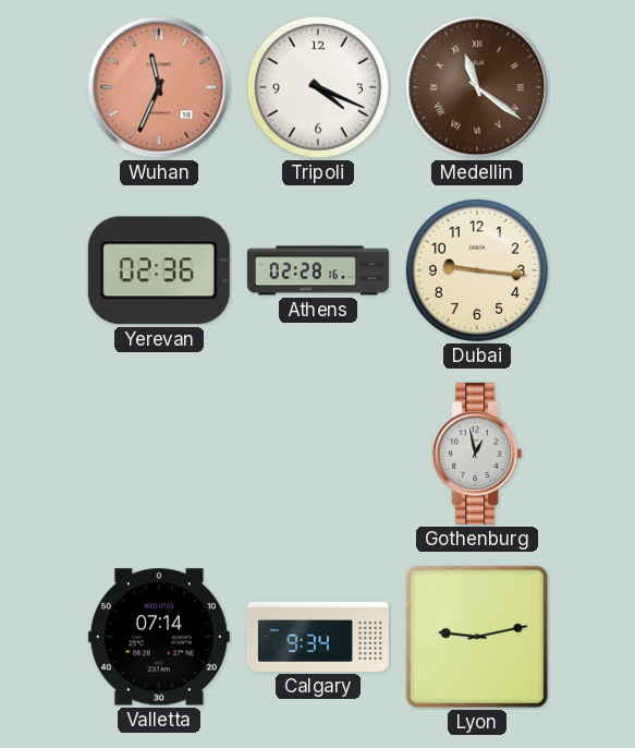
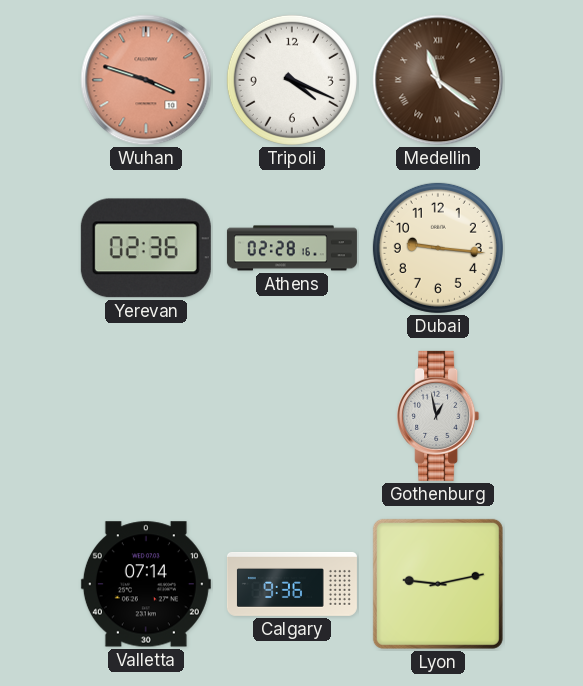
Wuhan: 11:34 -> 3:48
Calgary: 9:34 -> 9:36
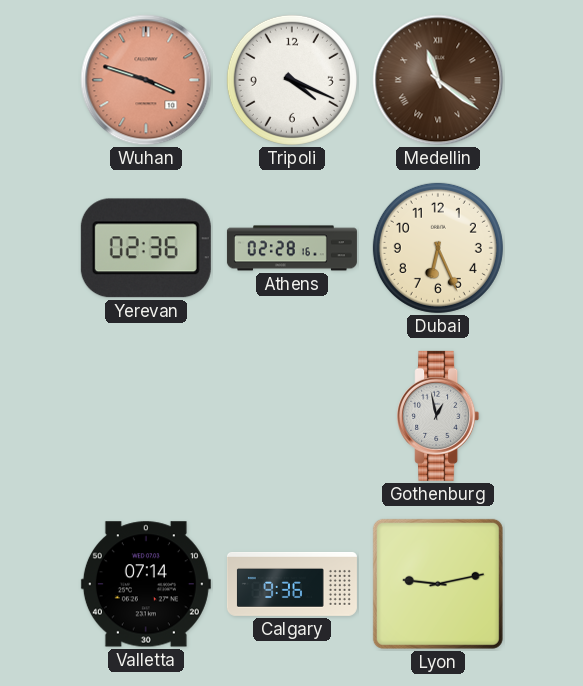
Dubai: 9:16 -> 6:26
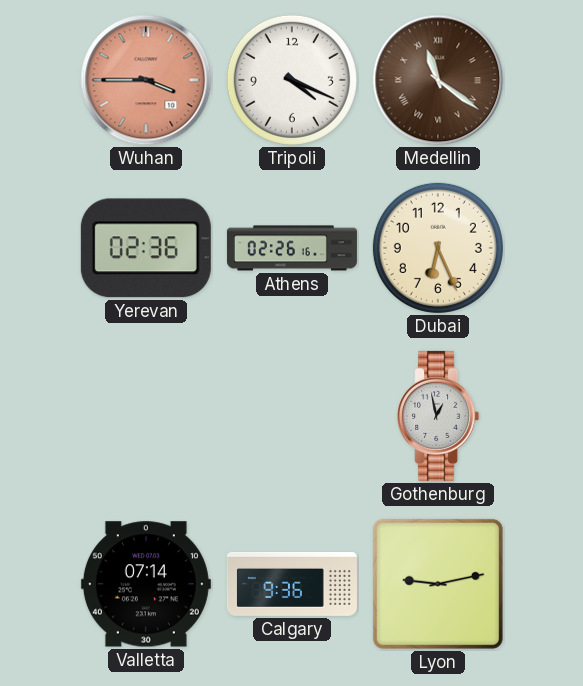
Wuhan: 3:48 -> 3:45
Athens: 02:28 -> 02:26
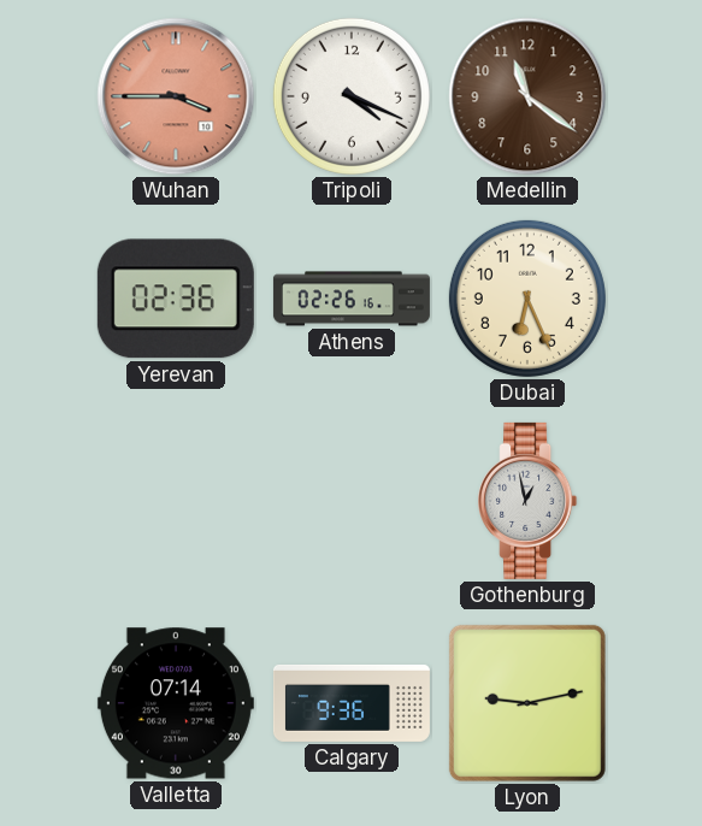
Medellin numerals: Roman -> Arabic
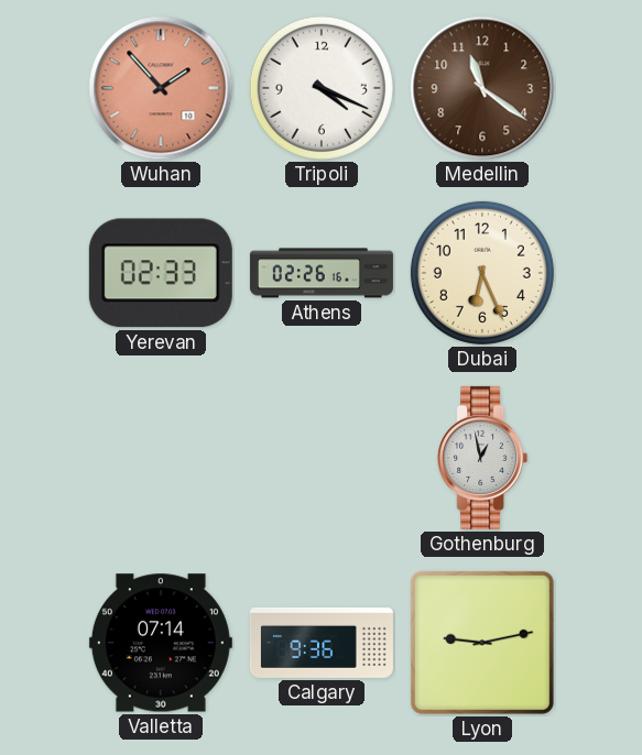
Wuhan: 3:45 -> 1:53
Yerevan: 02:36 -> 02:33
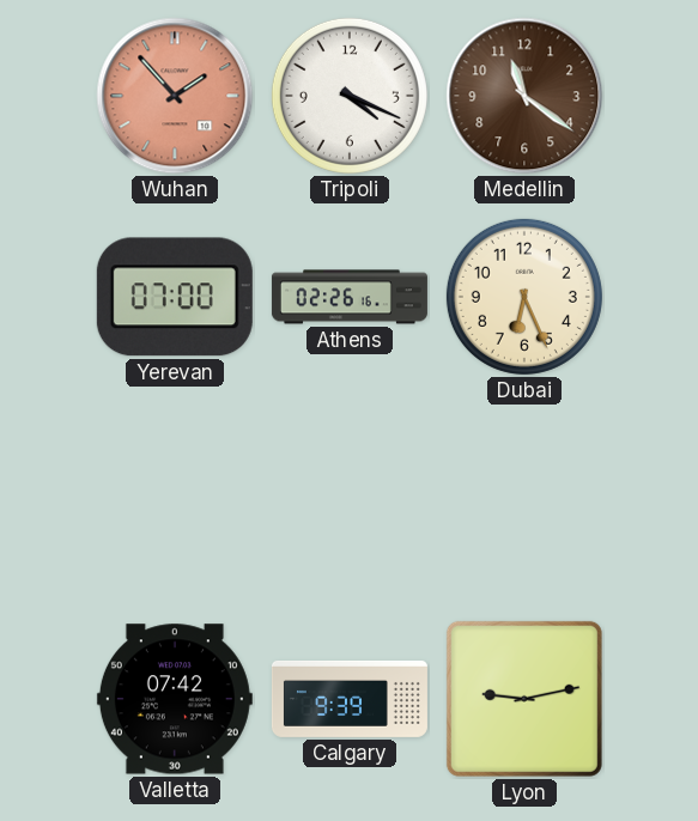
Yerevan: 02:33 -> 07:00
Gothenburg: 12:58 -> none
Valletta: 07:14 -> 07:42
Calgary: 9:36 -> 9:39
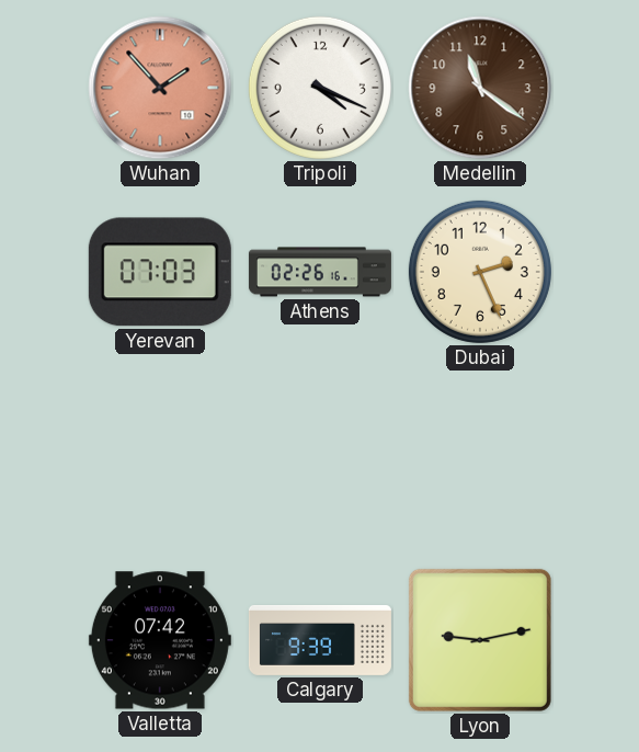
Yerevan: 07:00 -> 07:03
Dubai: 6:26 -> 2:26
